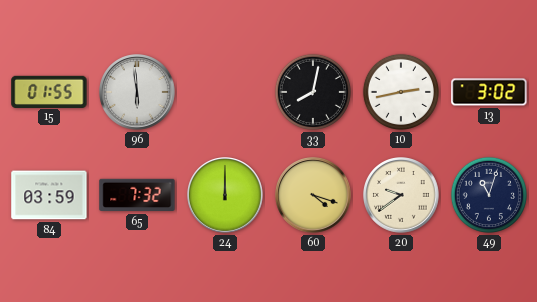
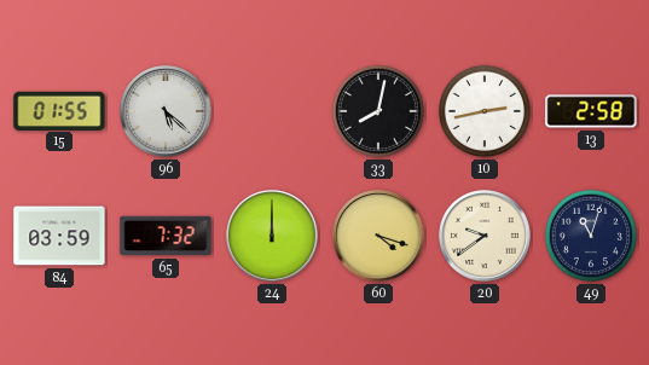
96: 5:59 -> 5:22
13: 3:02 -> 2:58
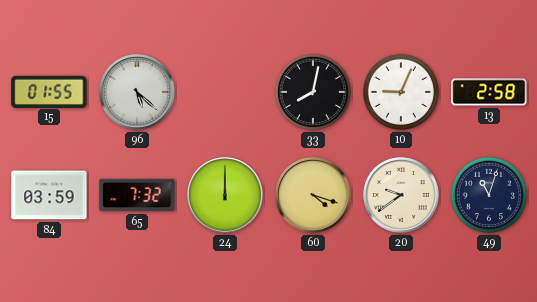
10: 2:43 -> 9:04
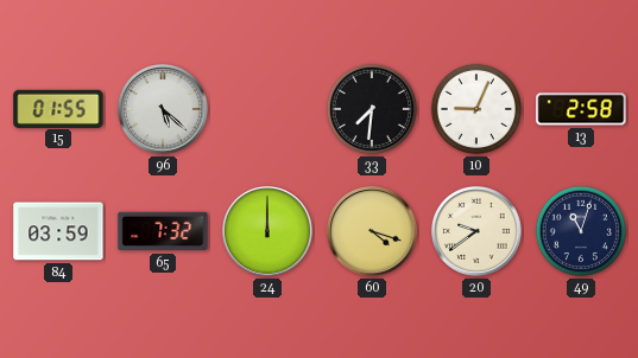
33: 8:02 -> 7:31
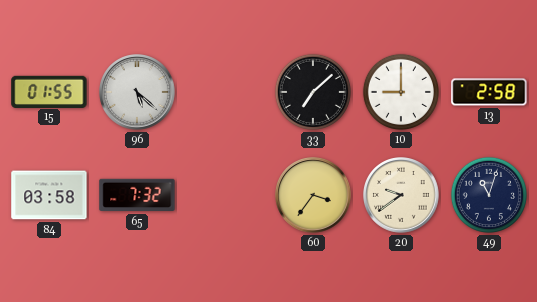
33: 7:31 -> 7:08
10: 9:04 -> 9:00
84: 03:59 -> 03:58
24: 12:00 -> none
60: 4:18 -> 3:36
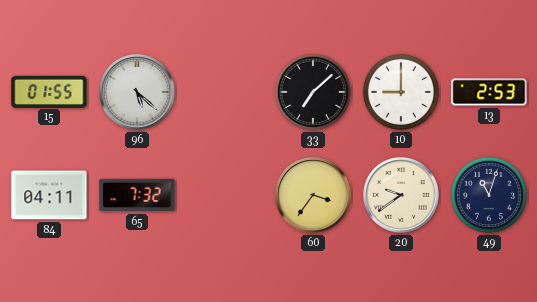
13: 2:58 -> 2:53
84: 03:58 -> 04:11
